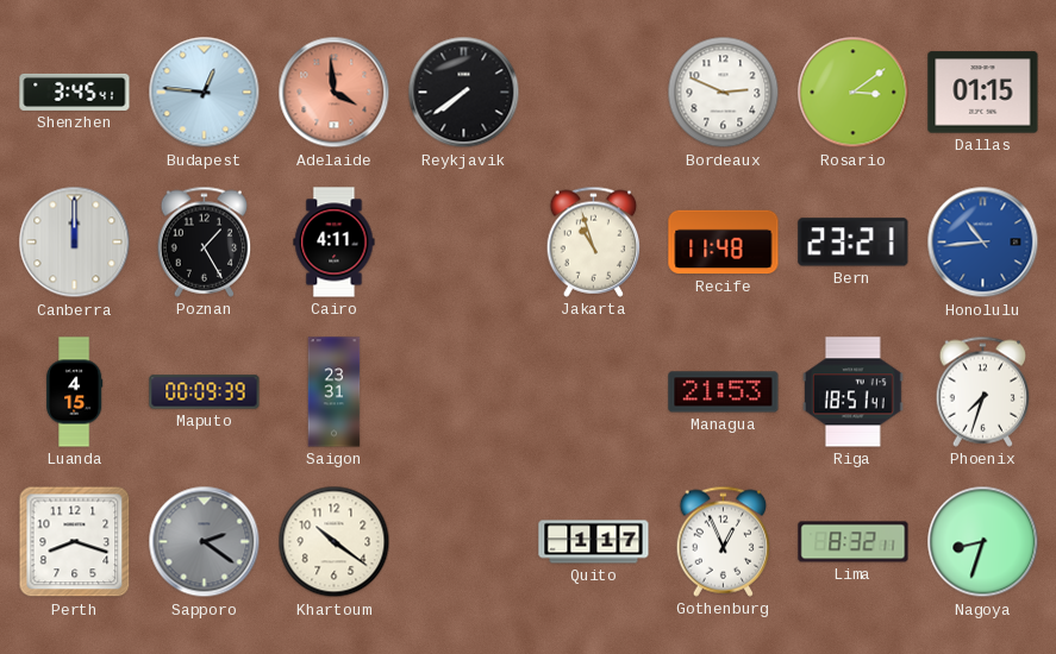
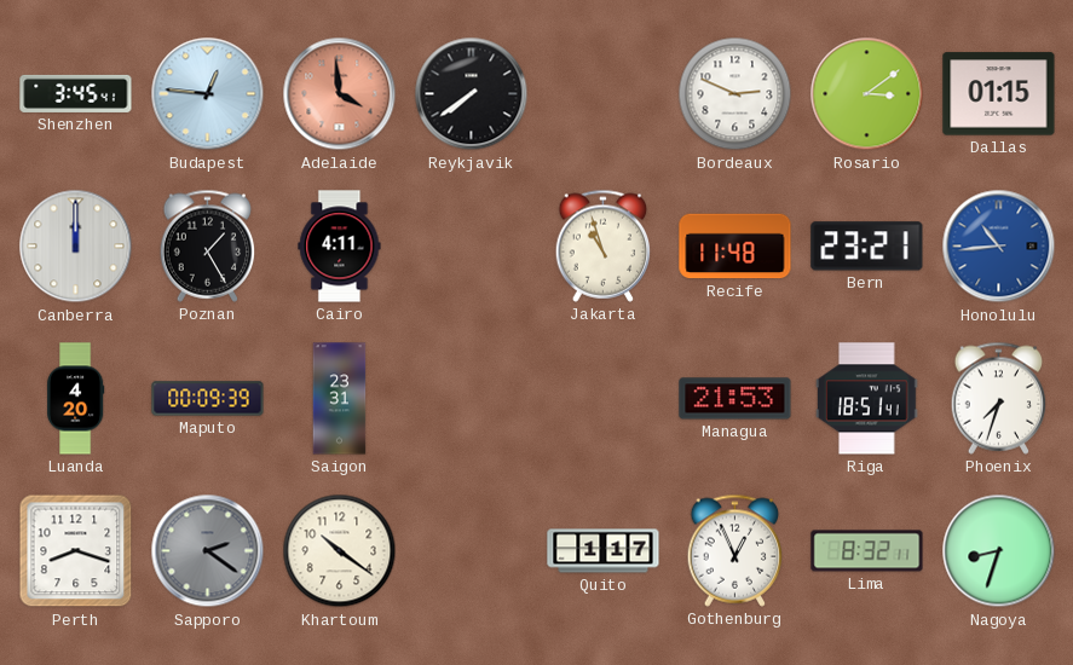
Luanda: 4:15 -> 4:20
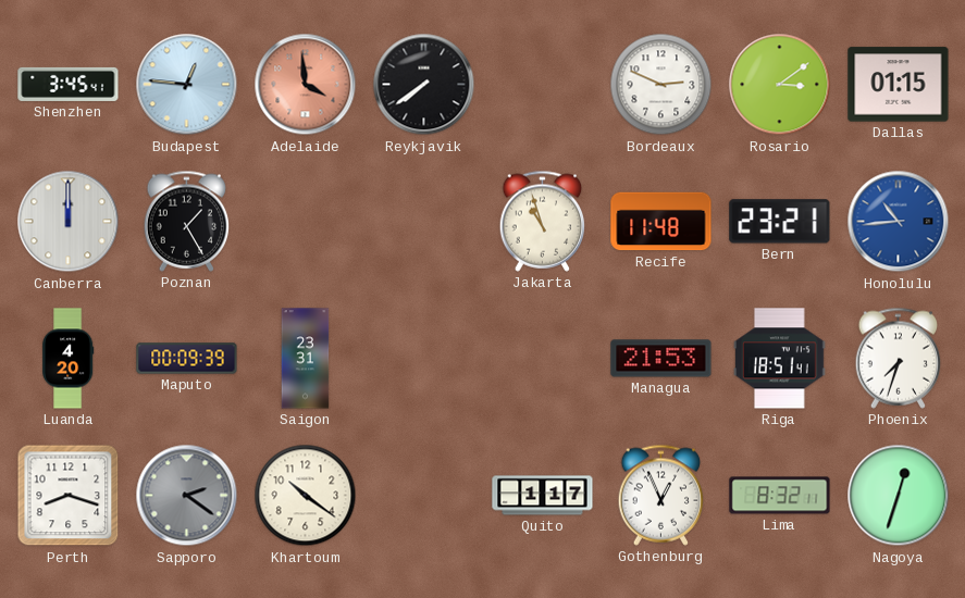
Cairo: 4:11 -> none
Nagoya: 8:33 -> 12:33
